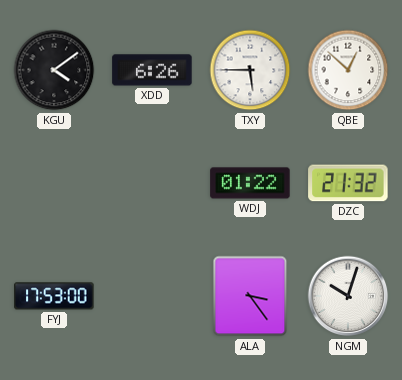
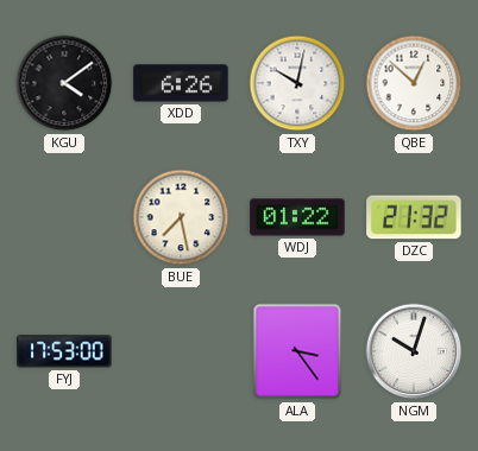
TXY: 5:45 -> 10:02
BUE: none -> 7:28
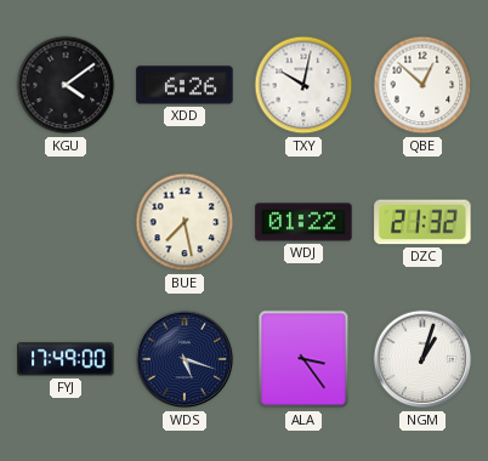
FYJ: 17:53 -> 17:49
WDS: none -> 5:18
NGM: 10:03 -> 1:03
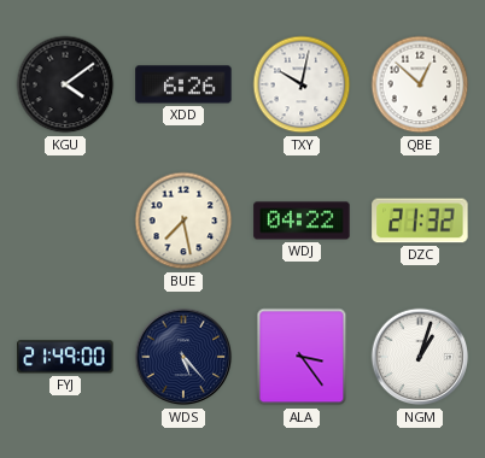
WDJ: 01:22 -> 04:22
FYJ: 17:49 -> 21:49
WDS: 5:18 -> 5:23
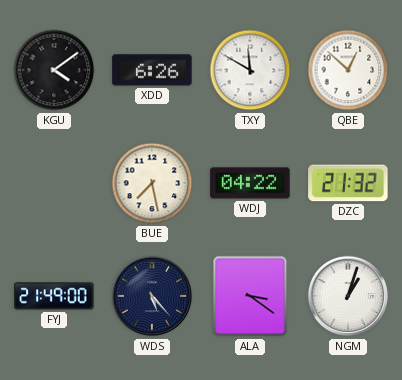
TXY: 10:02 -> 11:50
ALA: 3:24 -> 3:21
